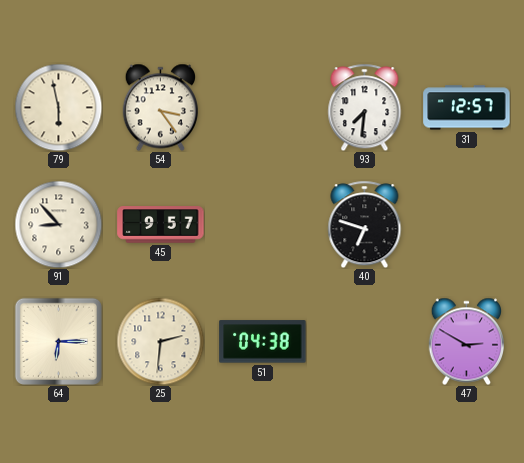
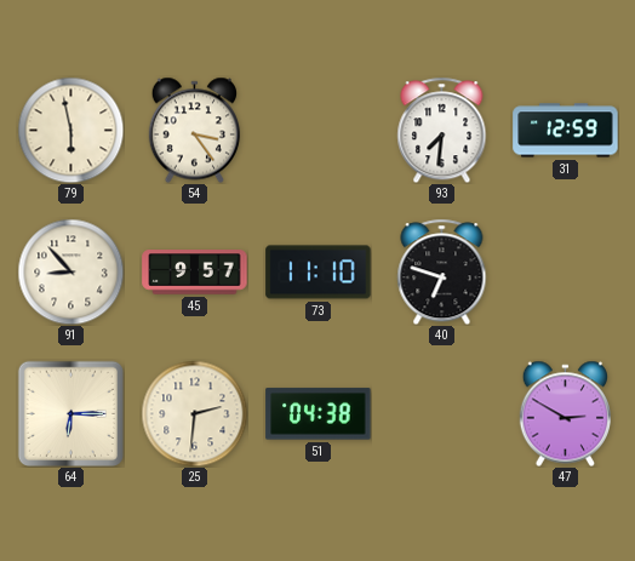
31: 12:57 -> 12:59
73: none -> 11:10
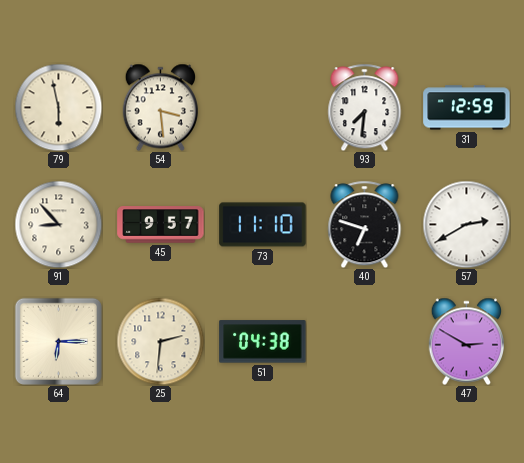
54: 3:24 -> 3:29
57: none -> 2:40
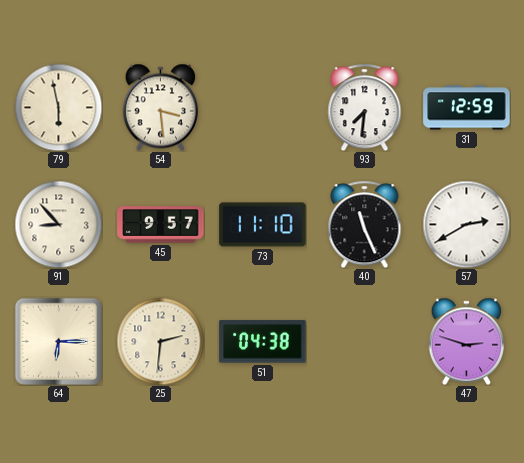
40: 6:48 -> 11:26
47: 2:50 -> 2:48
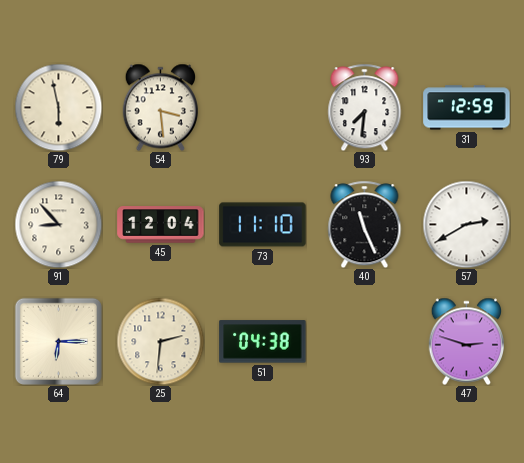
45: 9:57 -> 12:04
